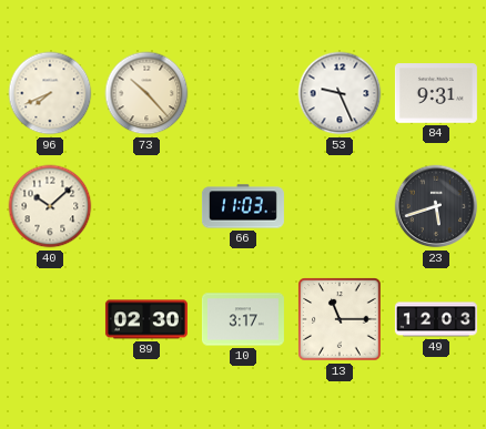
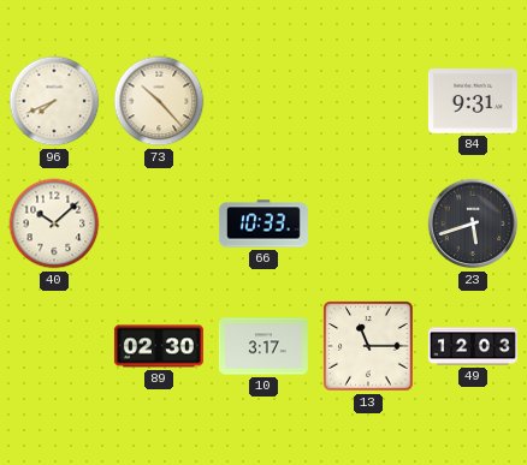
53: 9:26 -> none
66: 11:03 -> 10:33
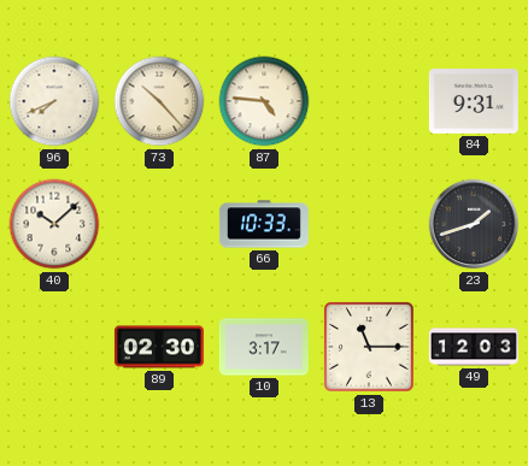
87: none -> 4:46
23: 5:42 -> 1:42
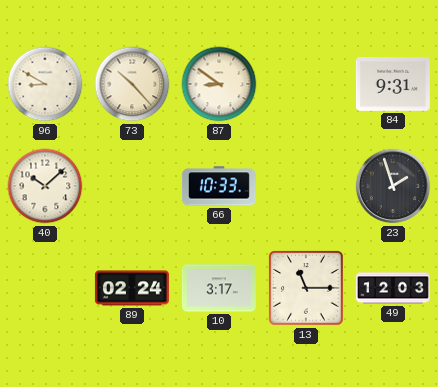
96: 7:41 -> 8:50
87: 4:46 -> 8:51
23: 1:42 -> 1:57
89: 02:30 -> 02:24
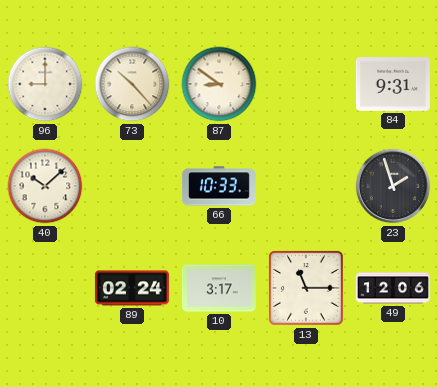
96: 8:50 -> 9:00
49: 12:03 -> 12:06
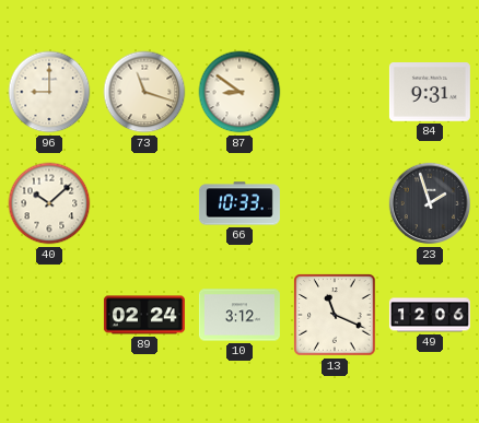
73: 10:23 -> 11:18
10: 3:17 -> 3:12
13: 11:15 -> 11:19
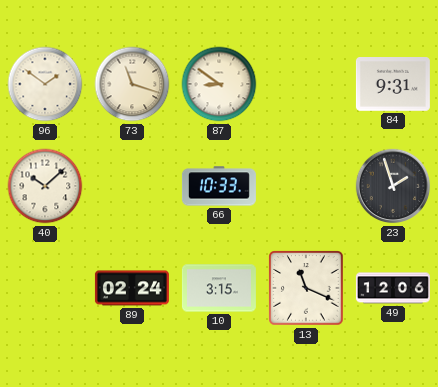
96: 9:00 -> 1:51
10: 3:12 -> 3:15
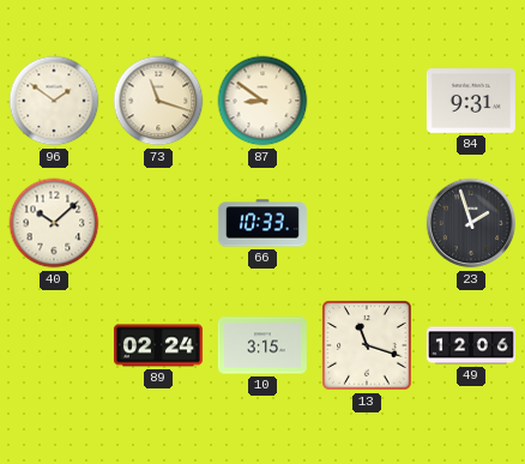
13: 11:19 -> 11:18
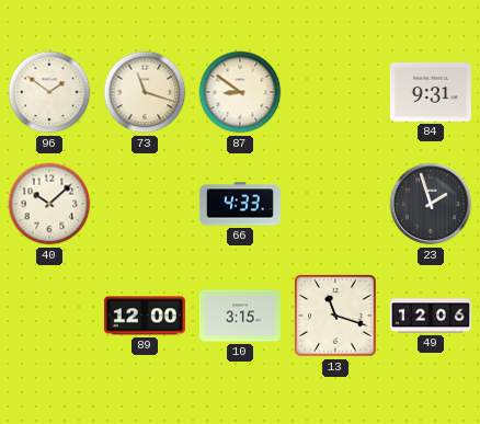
66: 10:33 -> 4:33
89: 02:24 -> 12:00
